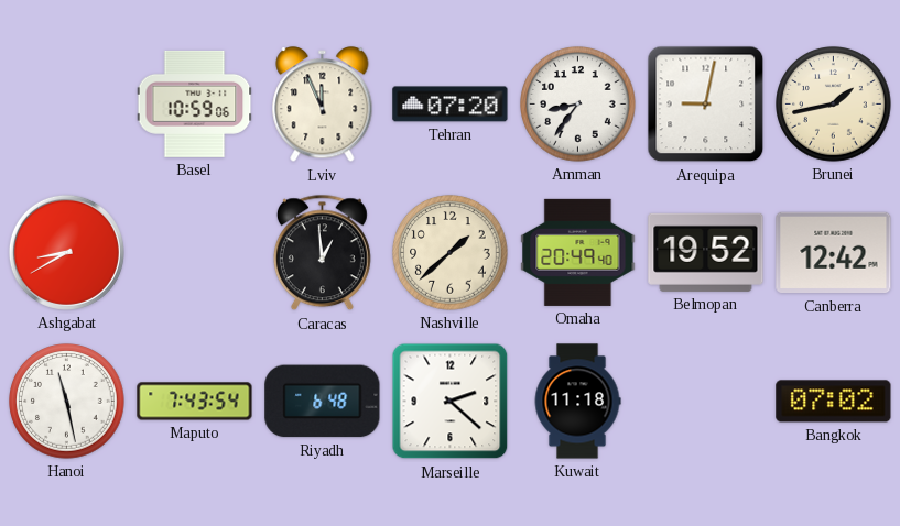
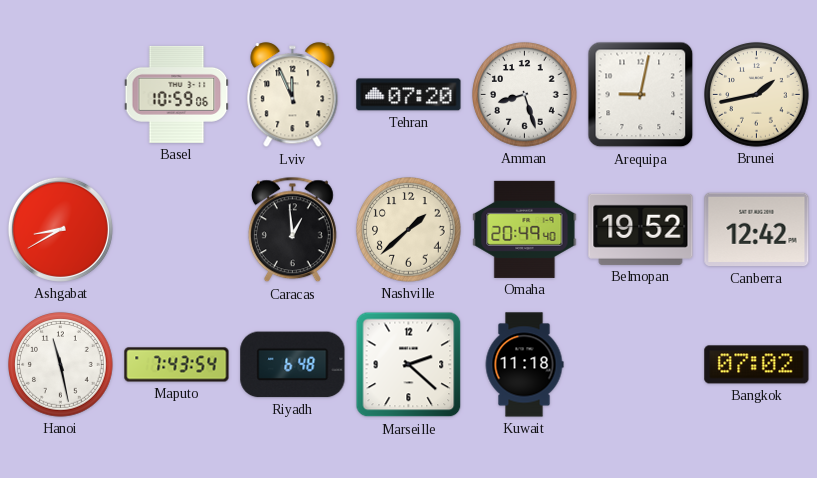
Amman: 8:36 -> 8:27
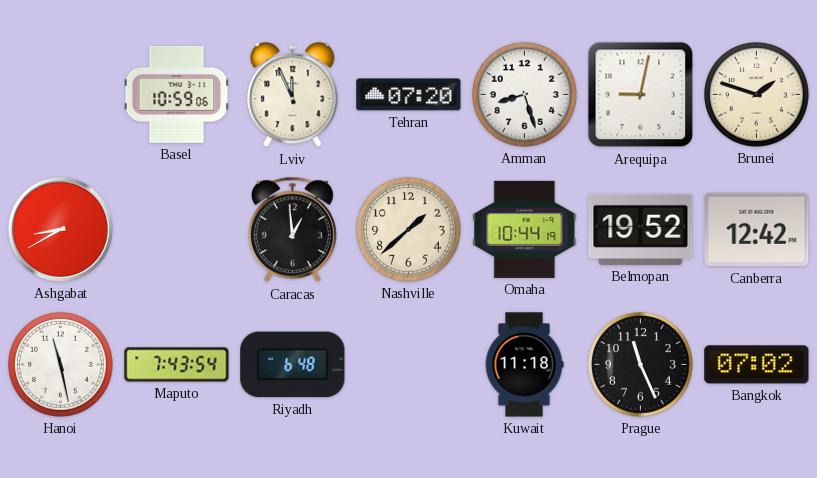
Brunei: 1:43 -> 1:48
Omaha: 20:49 -> 10:44
Marseille: 2:22 -> none
Prague: none -> 11:26
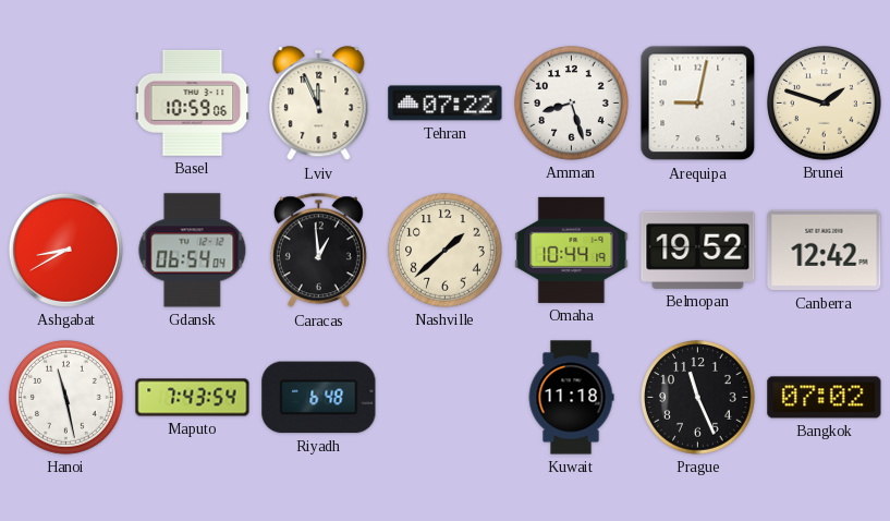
Tehran: 07:20 -> 07:22
Gdansk: none -> 06:54
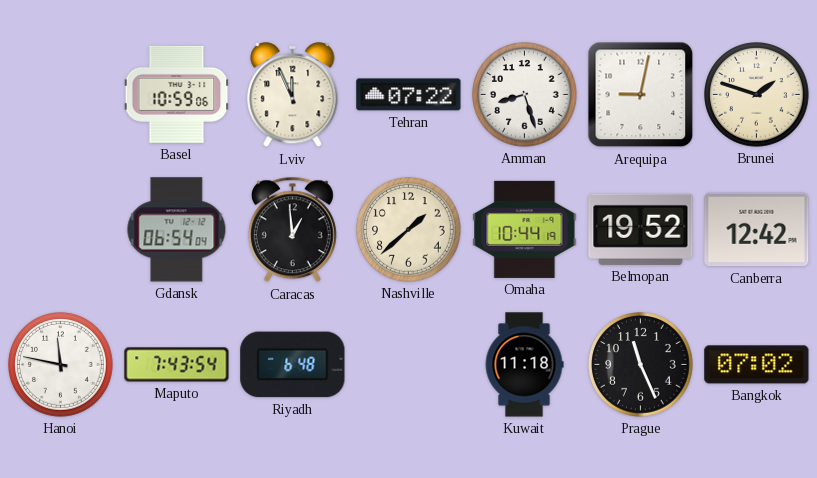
Ashgabat: 8:40 -> none
Hanoi: 11:28 -> 11:47
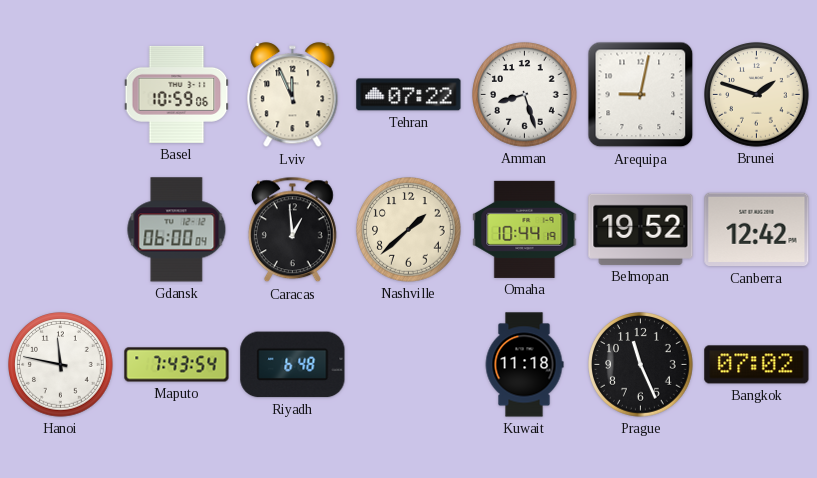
Gdansk: 06:54 -> 06:00
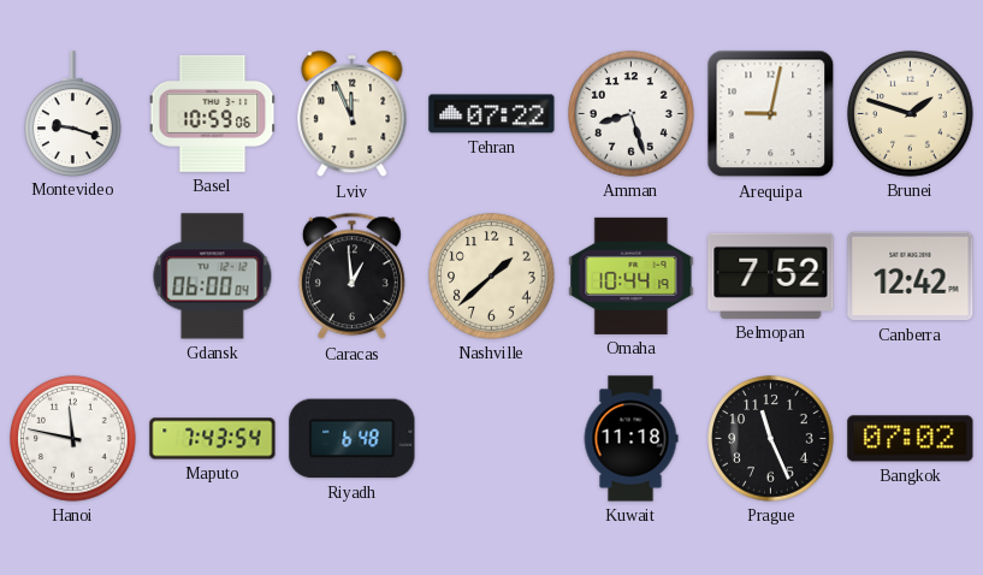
Montevideo: none -> 9:18
Belmopan: 19:52 -> 7:52
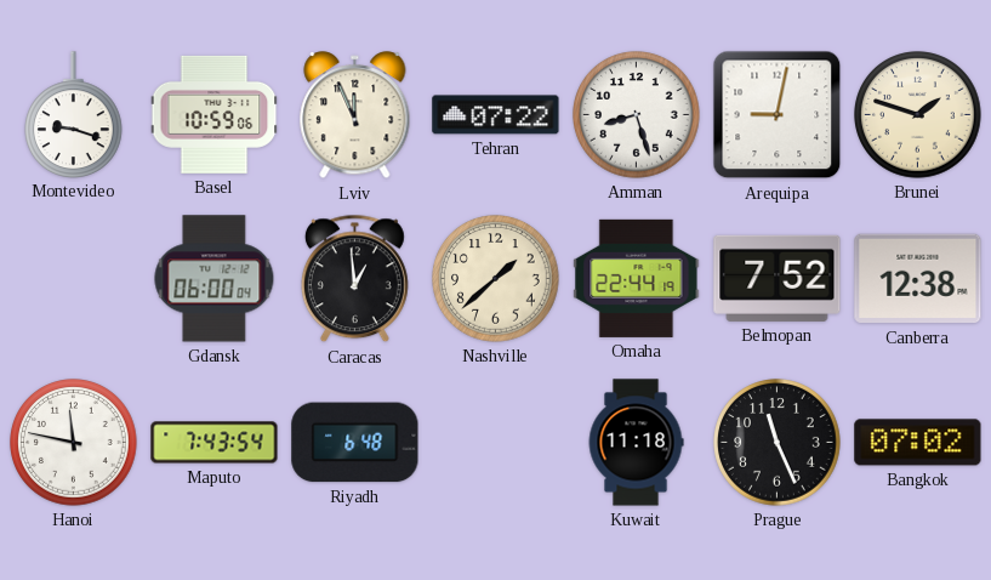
Omaha: 10:44 -> 22:44
Canberra: 12:42 -> 12:38
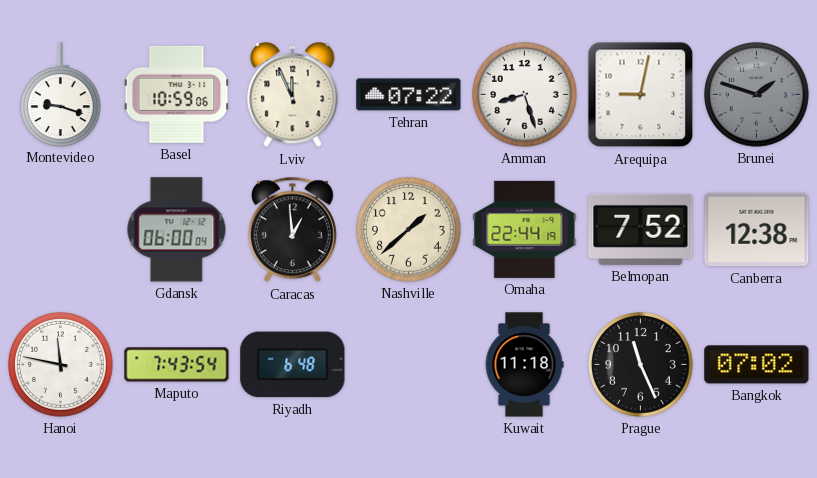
Brunei dial: cream -> grey
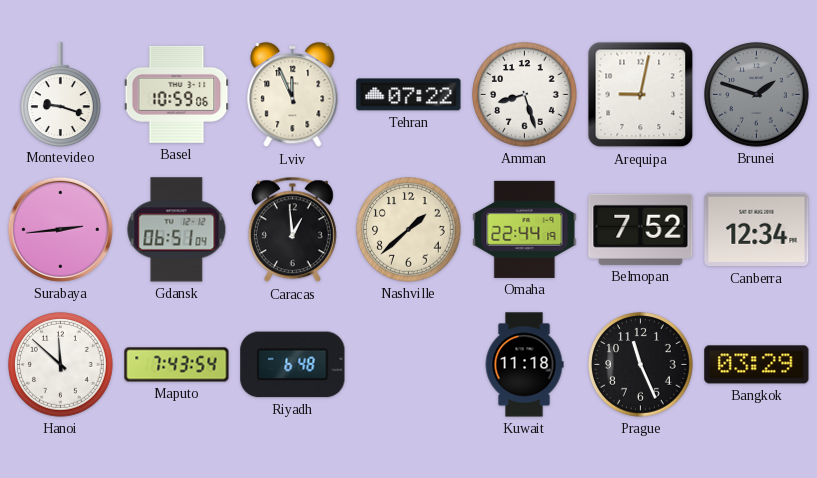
Surabaya: none -> 2:44
Gdansk: 06:00 -> 06:51
Canberra: 12:38 -> 12:34
Hanoi: 11:47 -> 11:52
Bangkok: 07:02 -> 03:29
